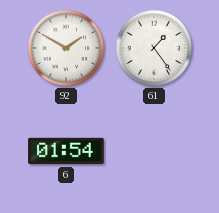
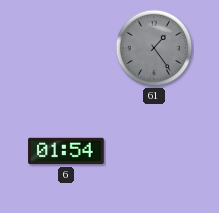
92: 1:50 -> none
61 dial: white -> grey
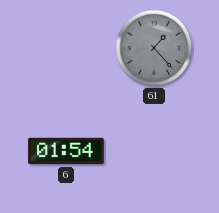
61: 1:24 -> 1:23
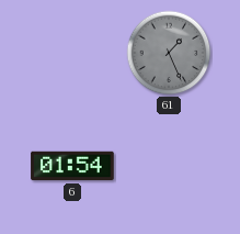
61: 1:23 -> 1:26
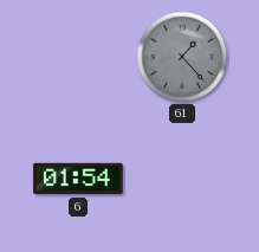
61: 1:26 -> 1:23
